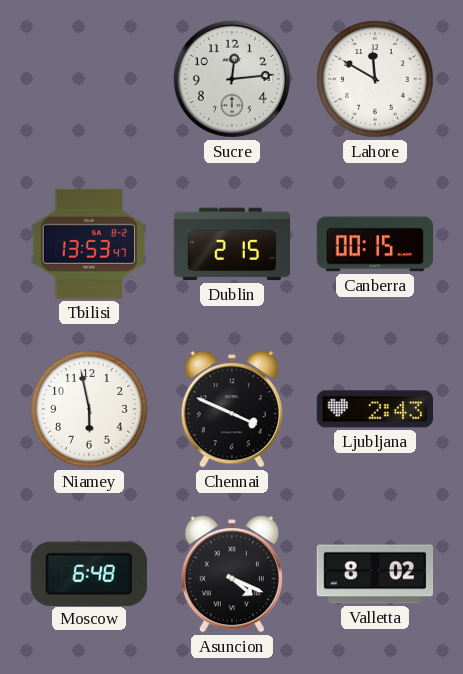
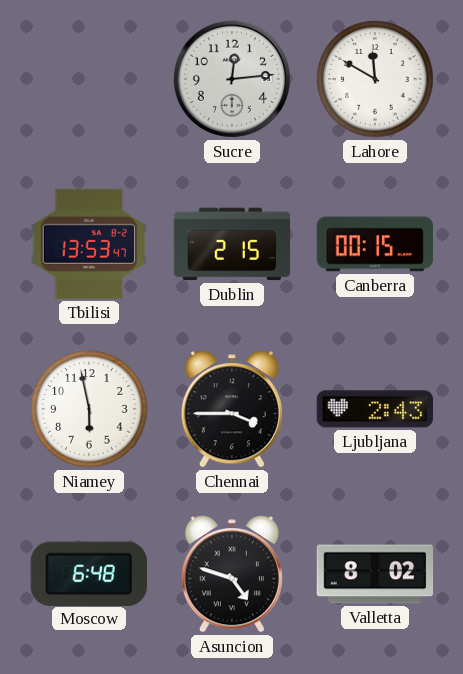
Chennai: 3:49 -> 3:45
Asuncion: 4:19 -> 4:48
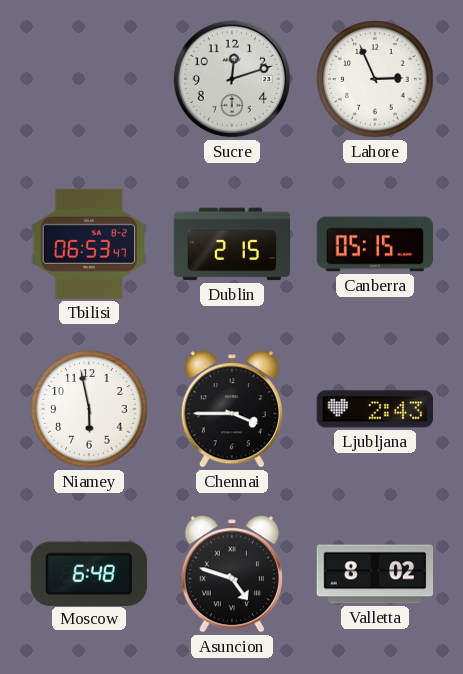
Sucre: 12:14 -> 12:12
Lahore: 11:50 -> 2:56
Tbilisi: 13:53 -> 06:53
Canberra: 00:15 -> 05:15
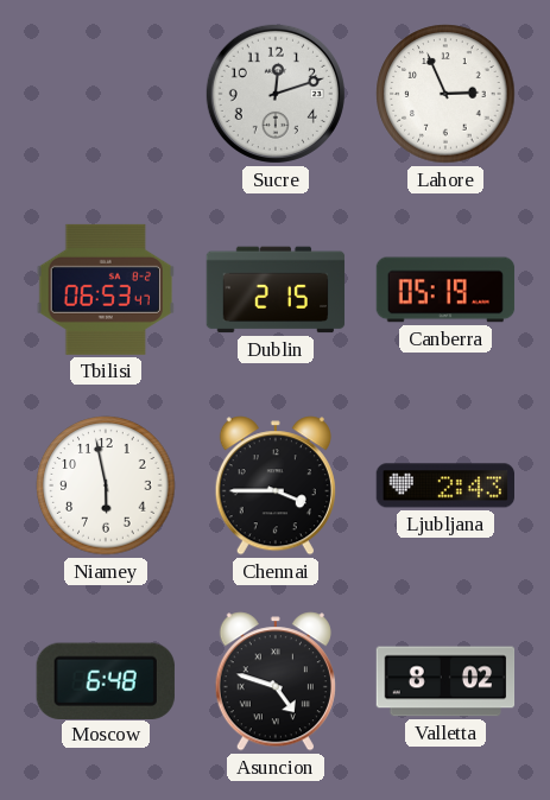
Canberra: 05:15 -> 05:19
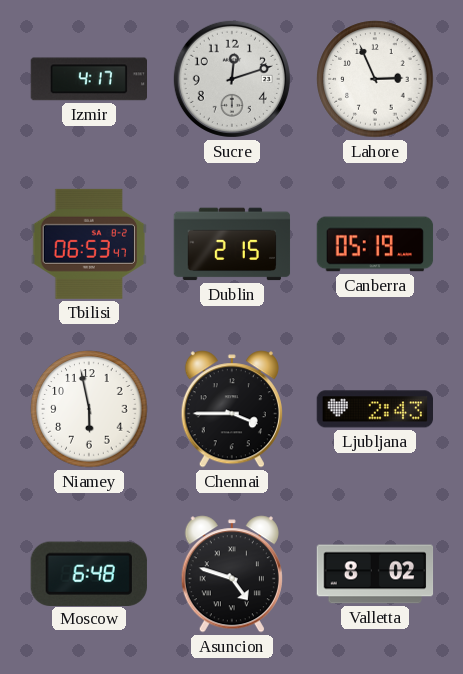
Izmir: none -> 4:17
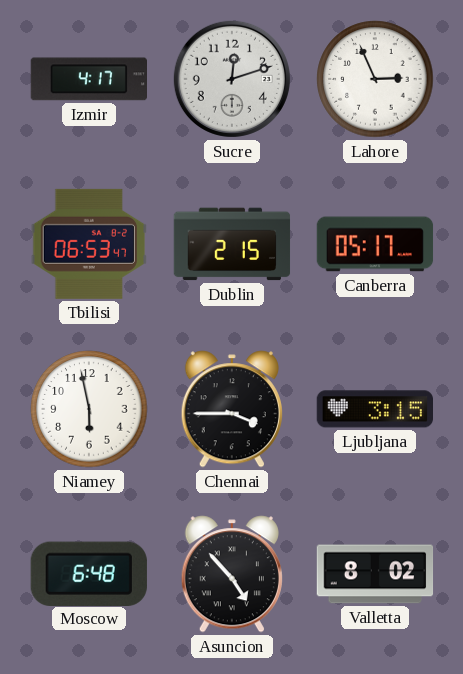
Canberra: 05:19 -> 05:17
Ljubljana: 2:43 -> 3:15
Asuncion: 4:48 -> 4:53
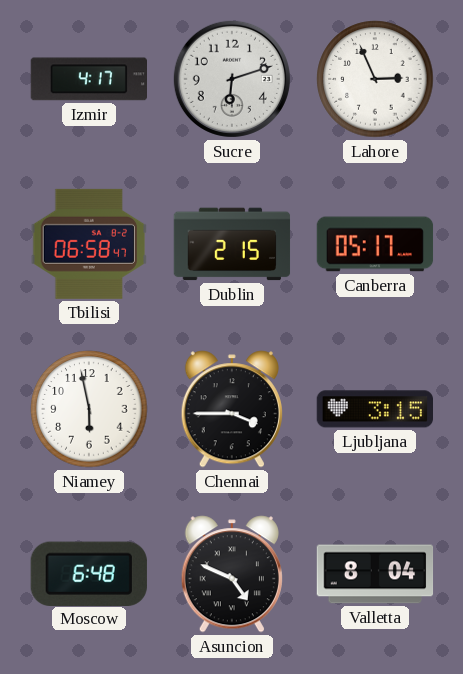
Sucre: 12:12 -> 6:12
Tbilisi: 06:53 -> 06:58
Asuncion: 4:53 -> 4:49
Valletta: 8:02 -> 8:04
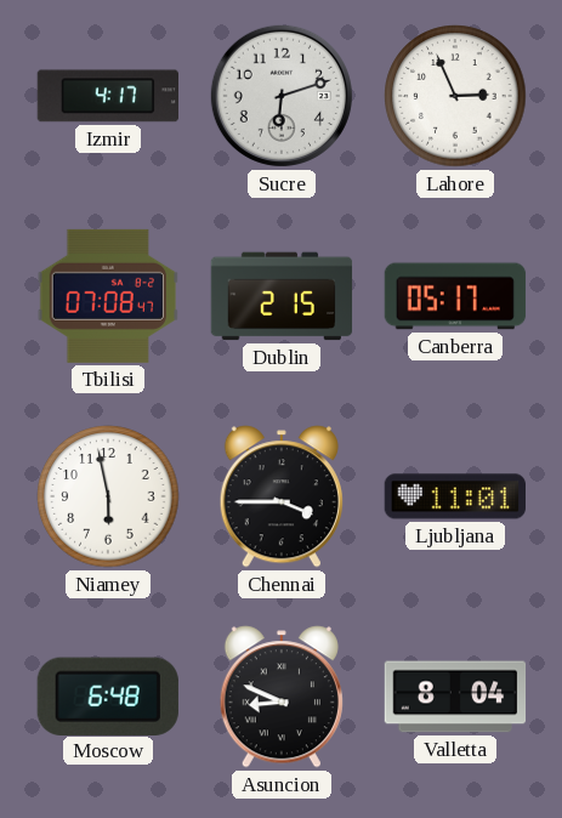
Tbilisi: 06:58 -> 07:08
Ljubljana: 3:15 -> 11:01
Asuncion: 4:49 -> 8:49
